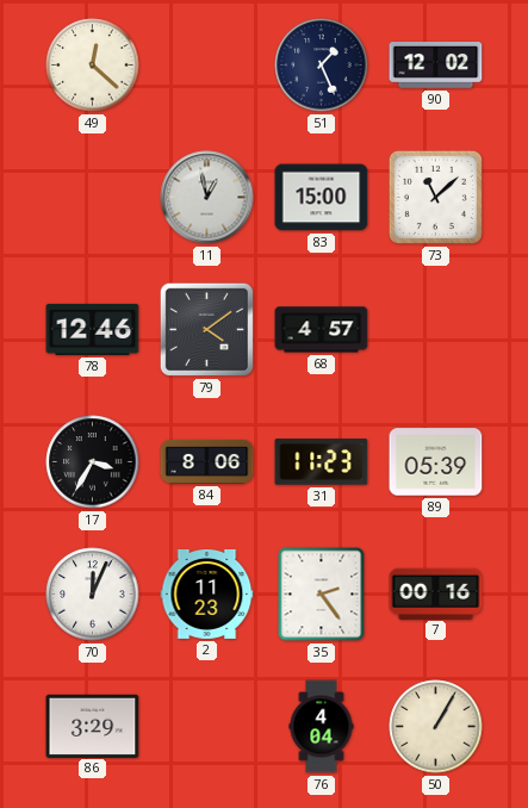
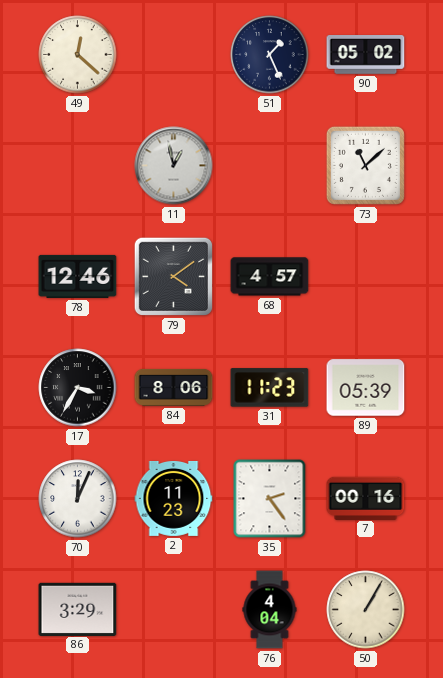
90: 12:02 -> 05:02
83: 15:00 -> none
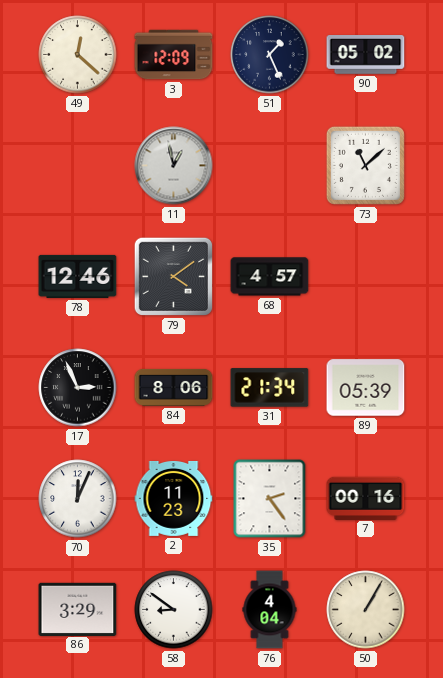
3: none -> 12:09
17: 3:35 -> 2:56
31: 11:23 -> 21:34
58: none -> 8:51
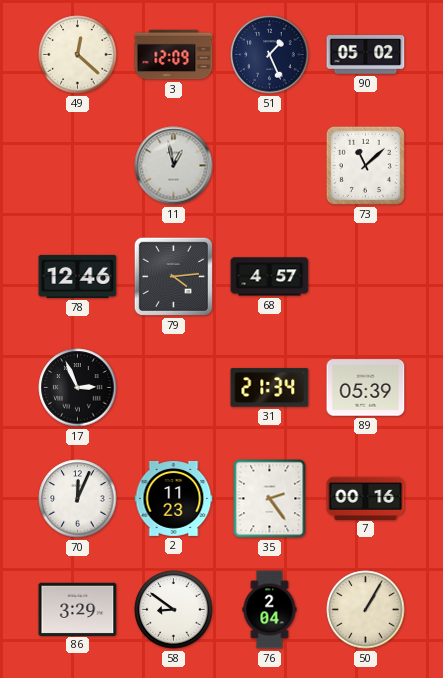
79: 4:09 -> 4:14
84: 8:06 -> none
76: 4:04 -> 2:04
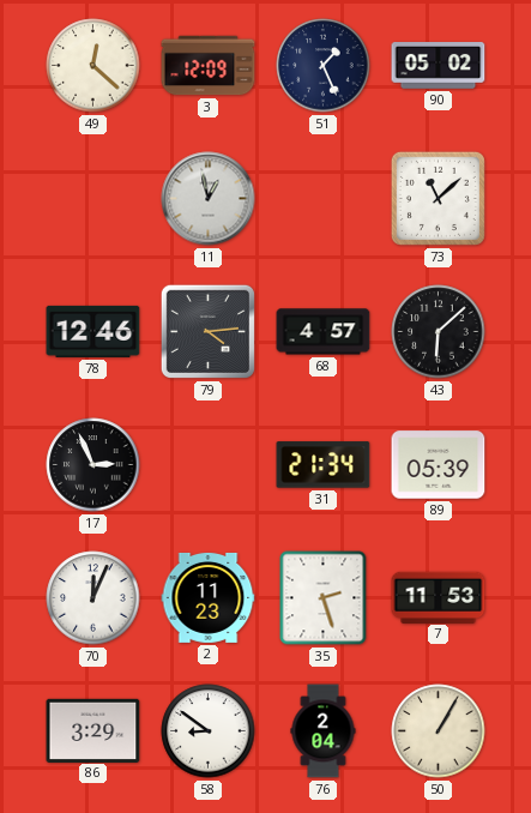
43: none -> 6:08
35: 2:24 -> 2:27
7: 00:16 -> 11:53
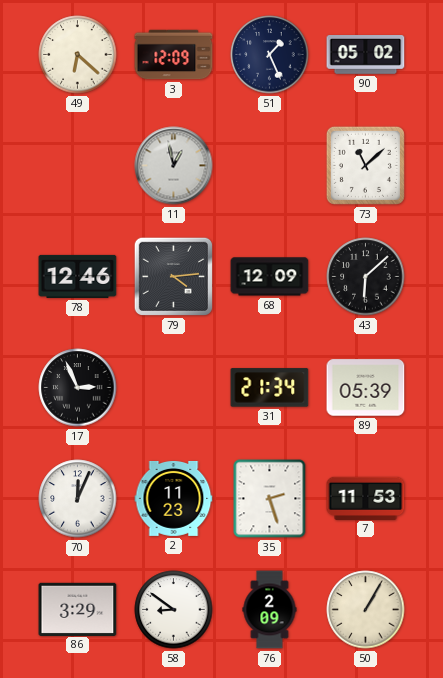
49: 12:22 -> 6:22
68: 4:57 -> 12:09
76: 2:04 -> 2:09
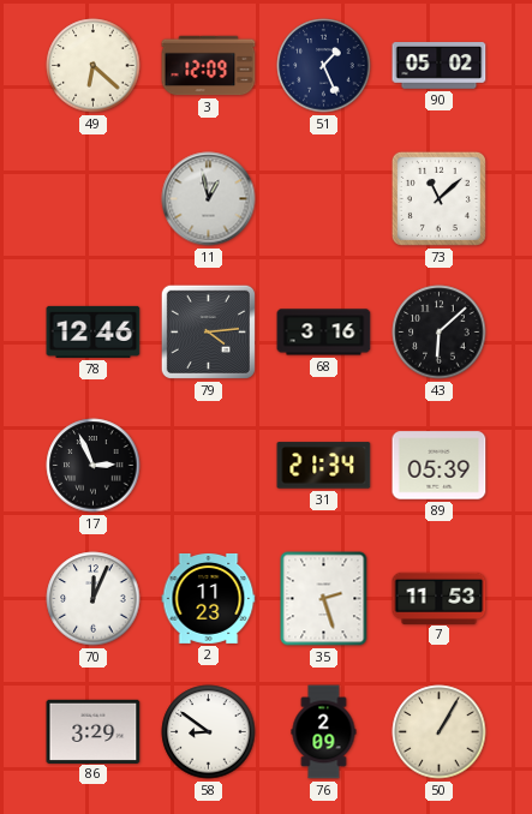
68: 12:09 -> 3:16
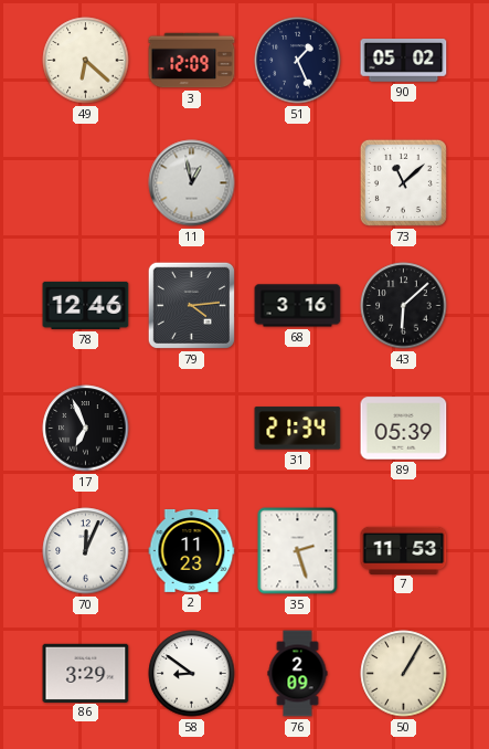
17: 2:56 -> 6:56
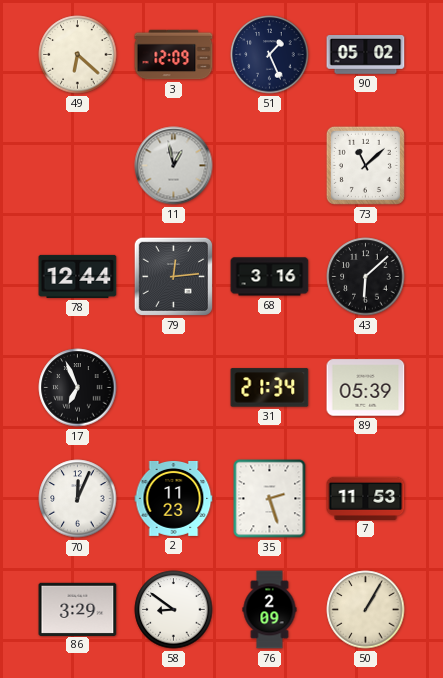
78: 12:46 -> 12:44
79: 4:14 -> 12:14
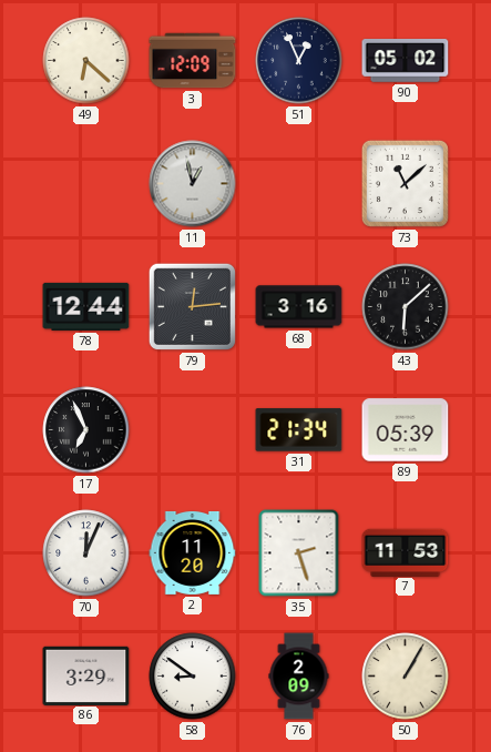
51: 1:26 -> 12:56
2: 11:23 -> 11:20
